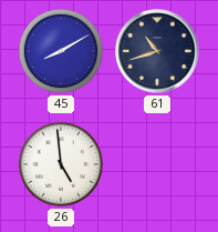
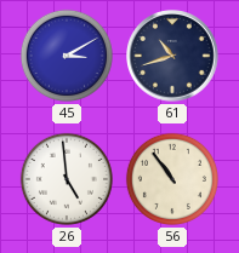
45: 8:10 -> 3:10
56: none -> 10:54
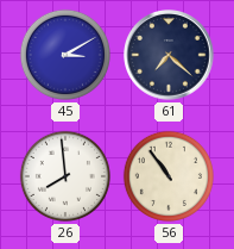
61: 10:42 -> 7:22
26: 4:59 -> 7:59
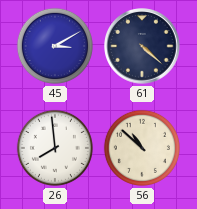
61: 7:22 -> 4:22
56: 10:54 -> 10:52
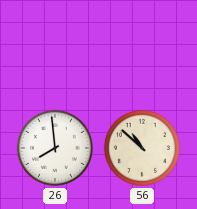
45: 3:10 -> none
61: 4:22 -> none
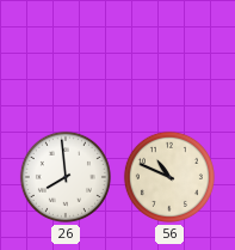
56: 10:52 -> 10:49
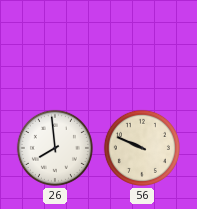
56: 10:49 -> 9:49
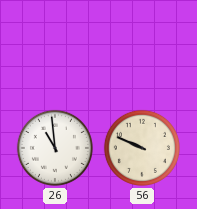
26: 7:59 -> 10:59
